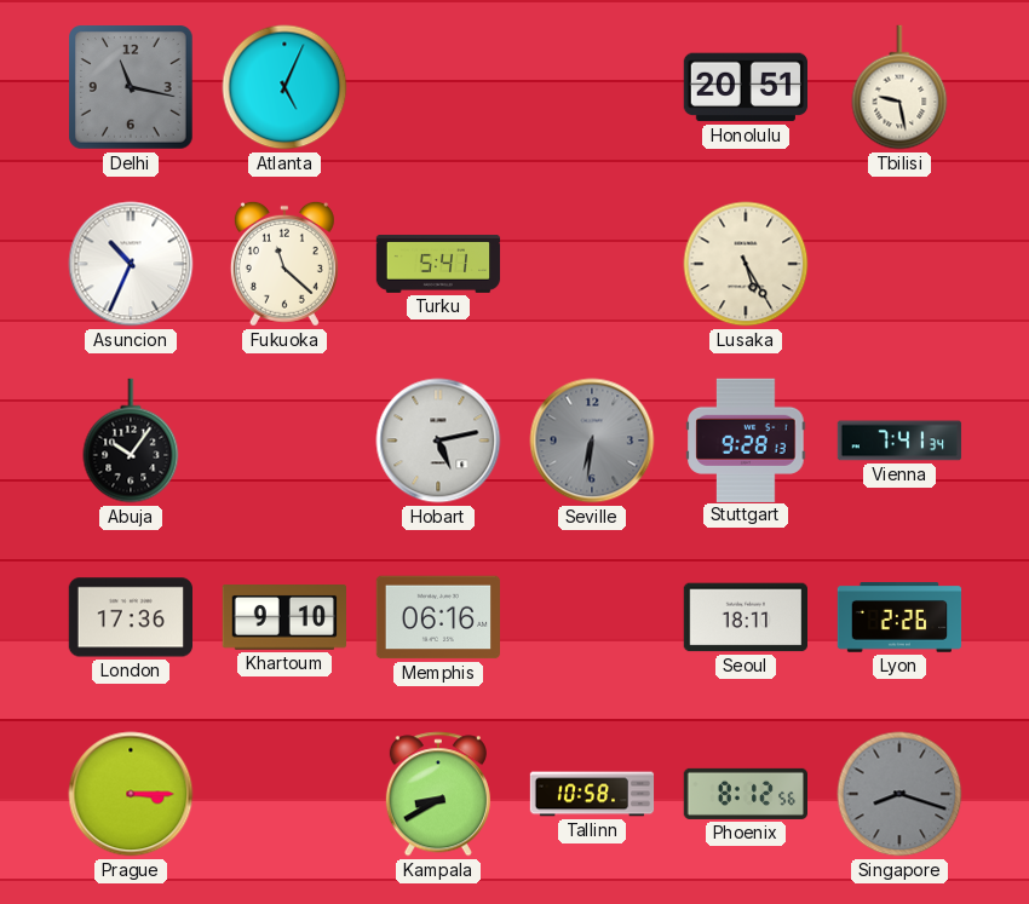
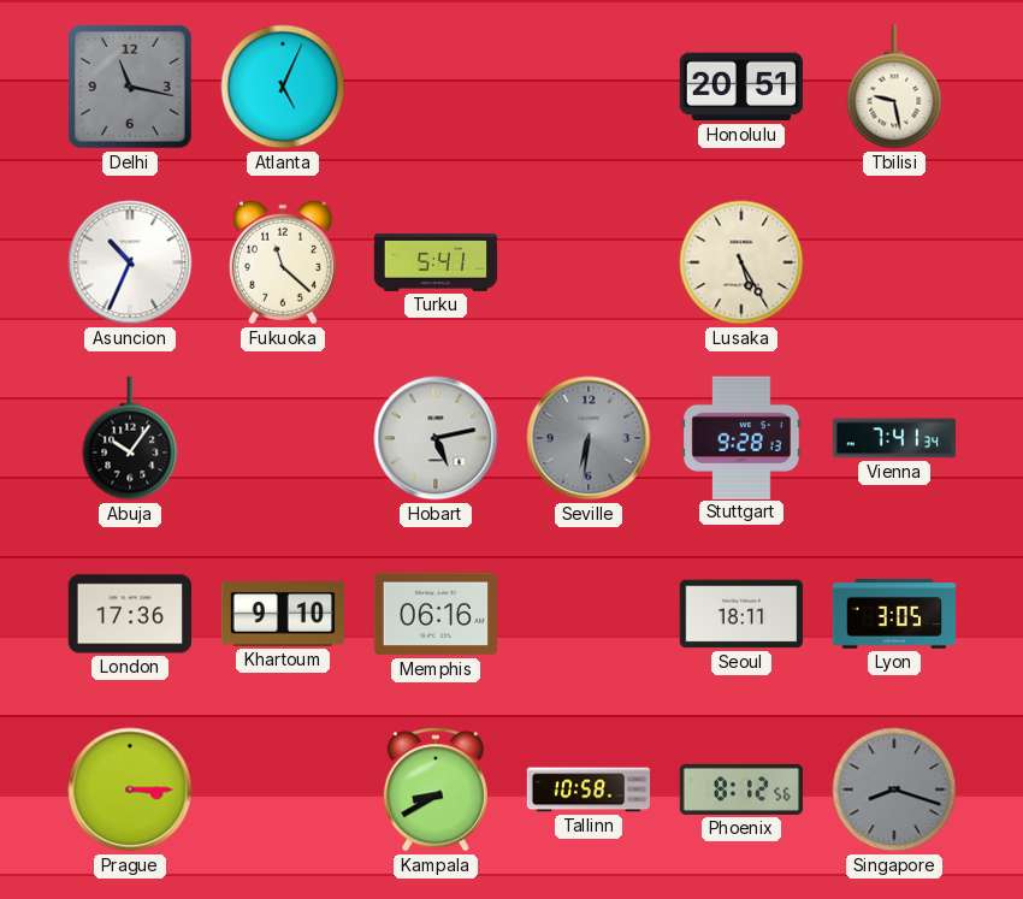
Lyon: 2:26 -> 3:05
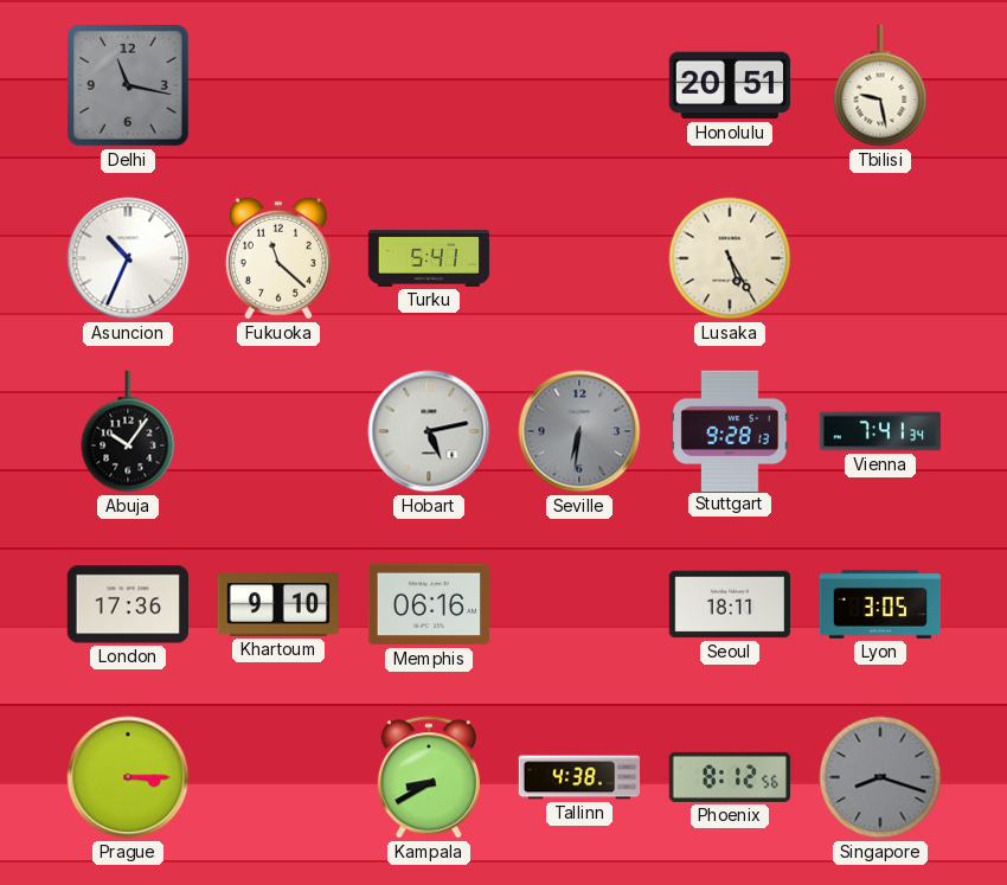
Atlanta: 5:04 -> none
Tallinn: 10:58 -> 4:38
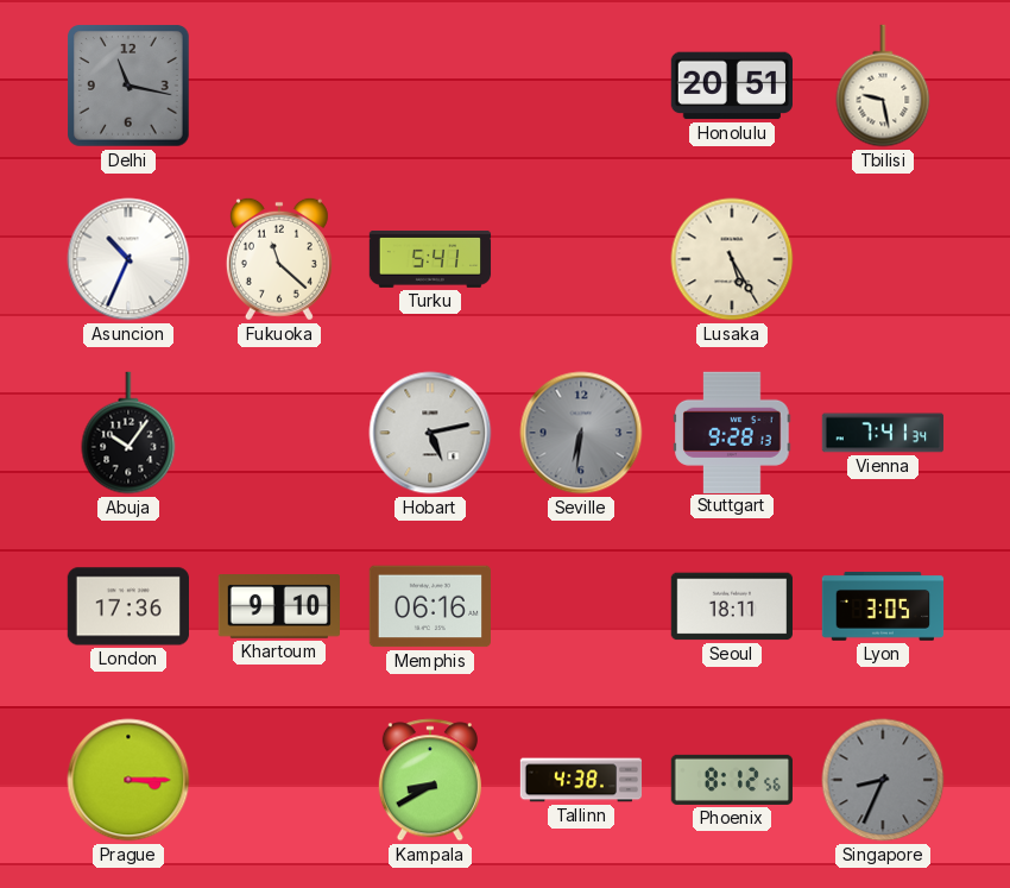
Singapore: 8:18 -> 8:34
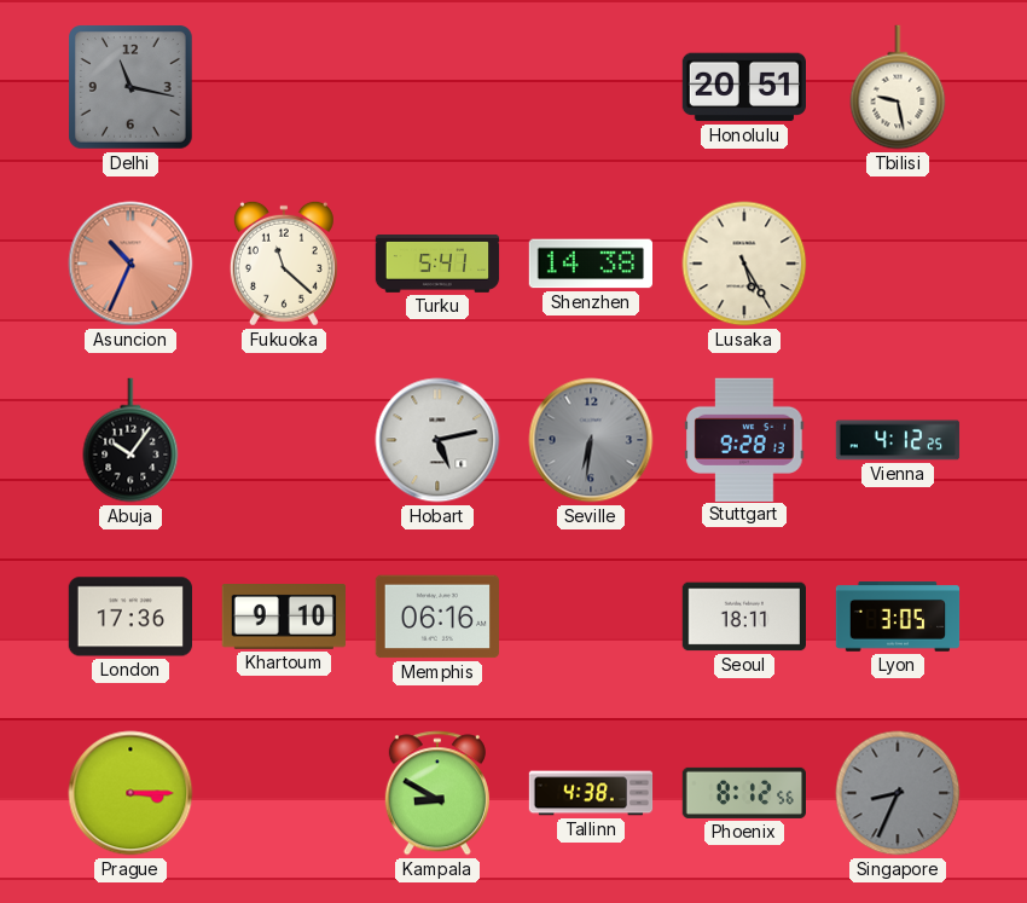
Asuncion dial: white -> salmon
Shenzhen: none -> 14:38
Vienna: 7:41 -> 4:12
Kampala: 8:40 -> 8:50
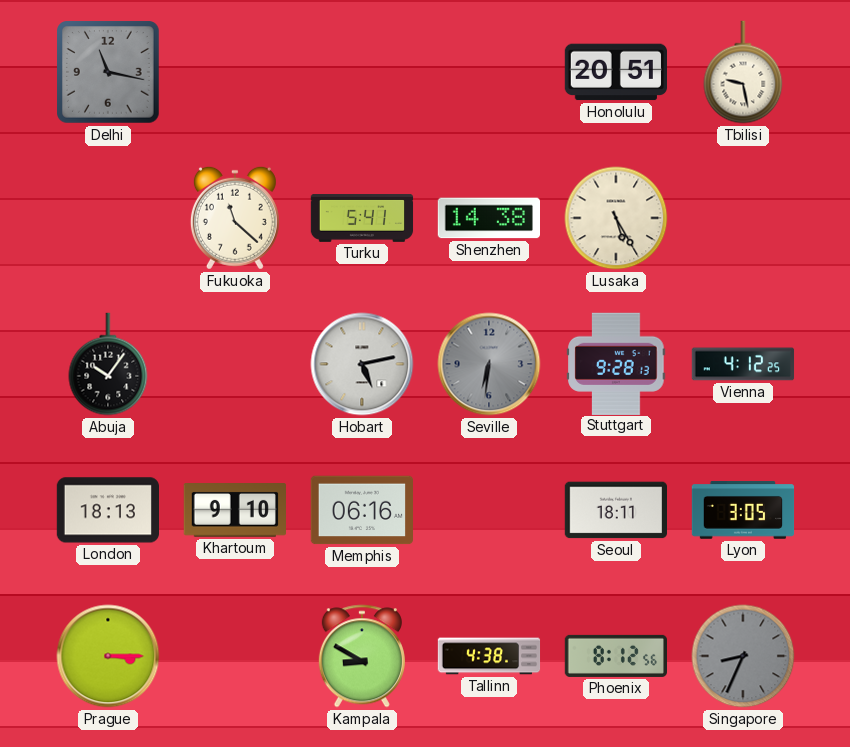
Asuncion: 10:34 -> none
London: 17:36 -> 18:13
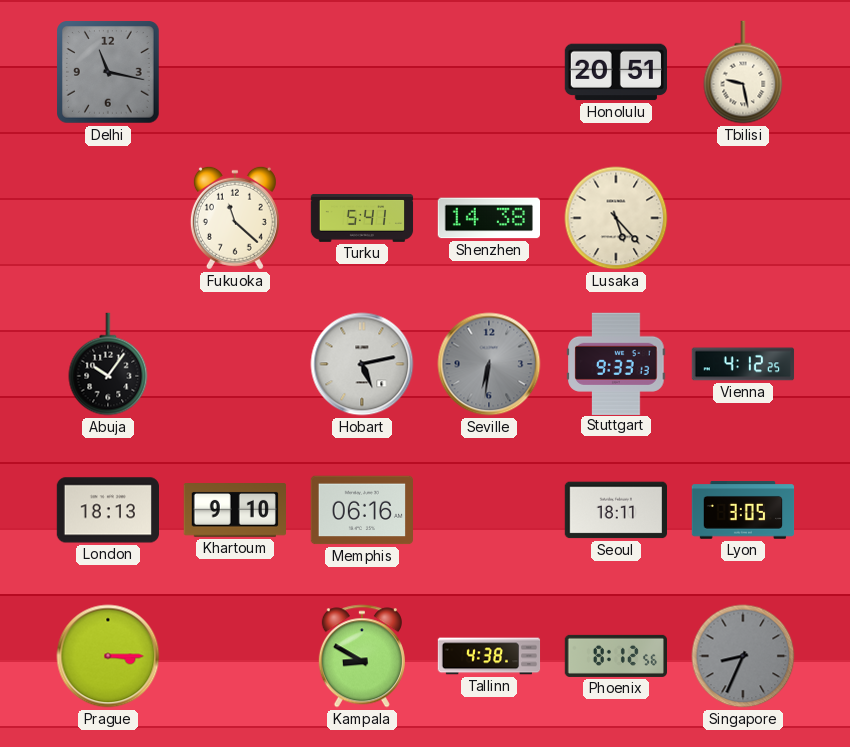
Lusaka: 5:25 -> 5:23
Stuttgart: 9:28 -> 9:33
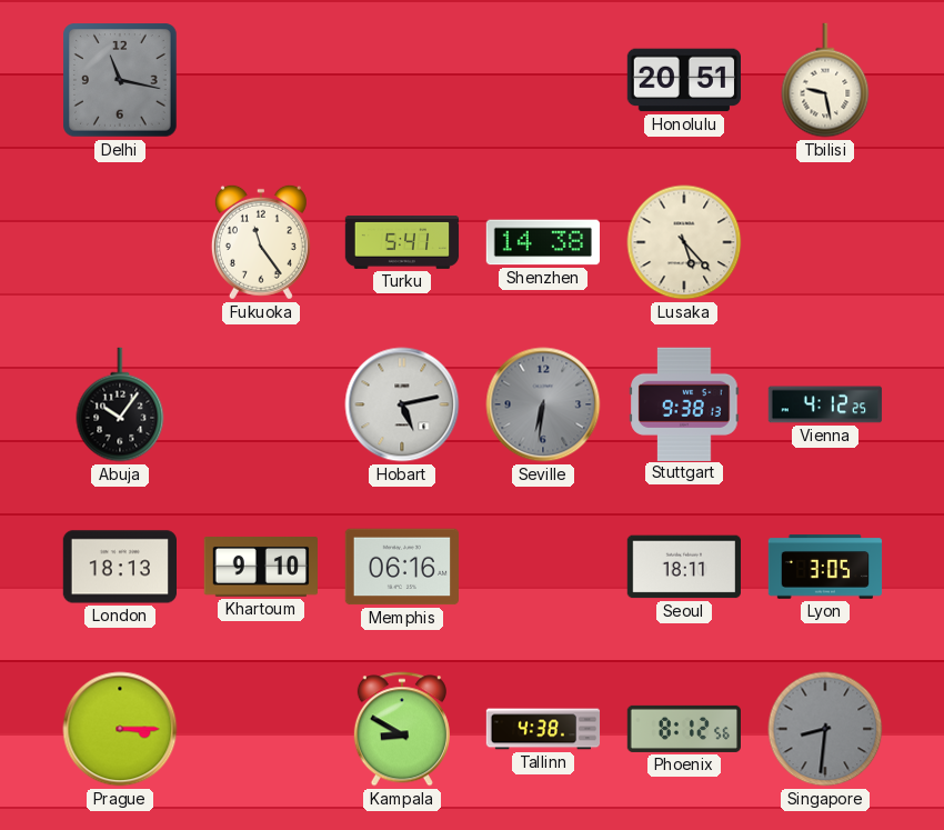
Fukuoka: 11:22 -> 11:24
Stuttgart: 9:33 -> 9:38
Singapore: 8:34 -> 8:31
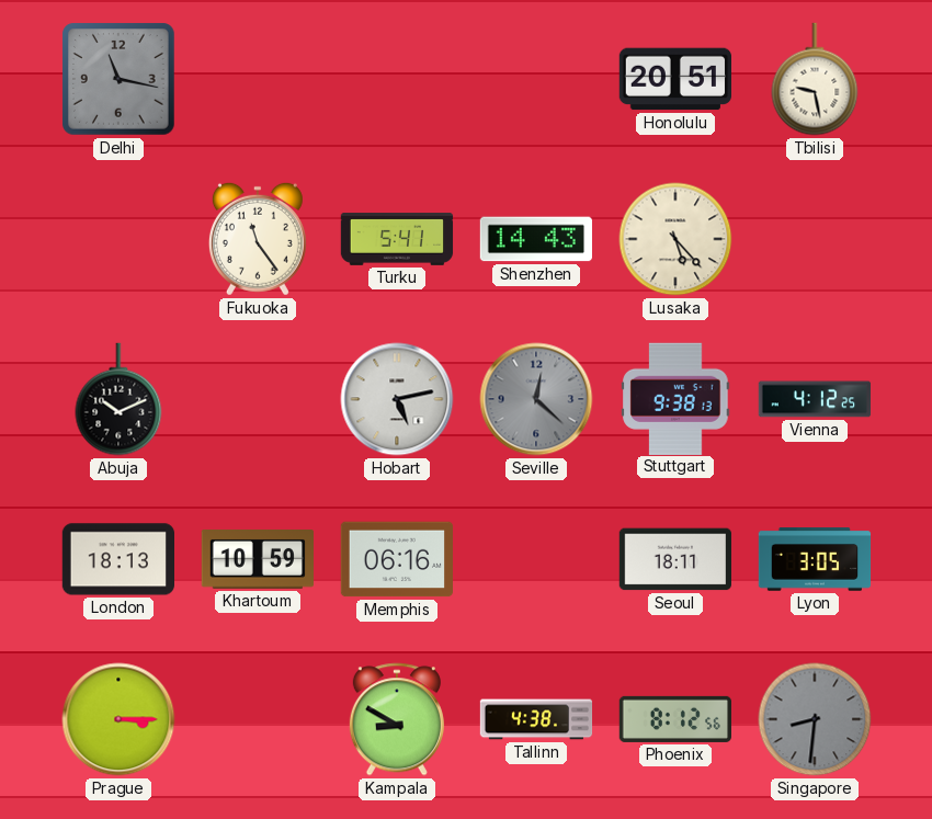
Shenzhen: 14:38 -> 14:43
Abuja: 10:06 -> 10:11
Seville: 6:31 -> 12:22
Khartoum: 9:10 -> 10:59
